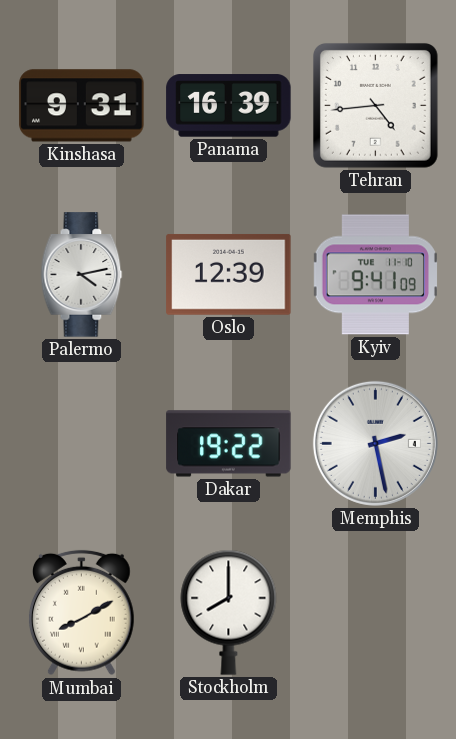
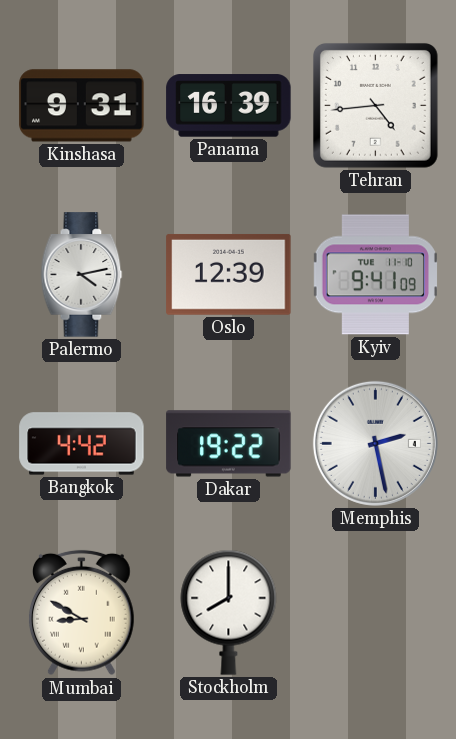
Bangkok: none -> 4:42
Mumbai: 8:10 -> 8:50
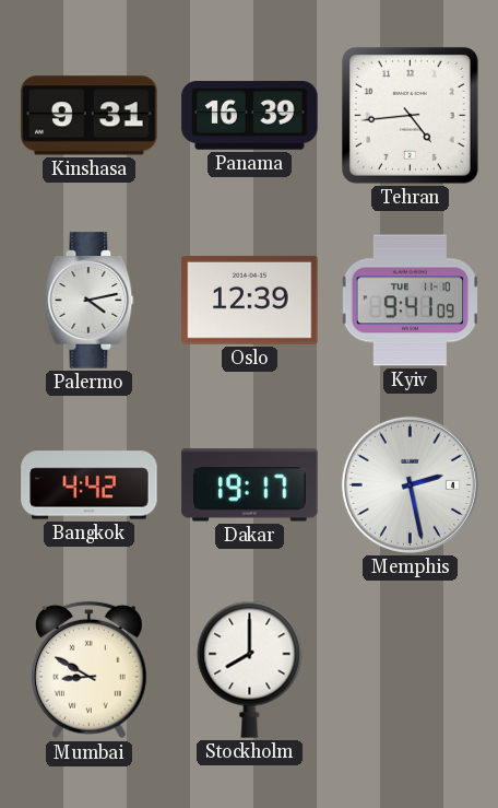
Dakar: 19:22 -> 19:17
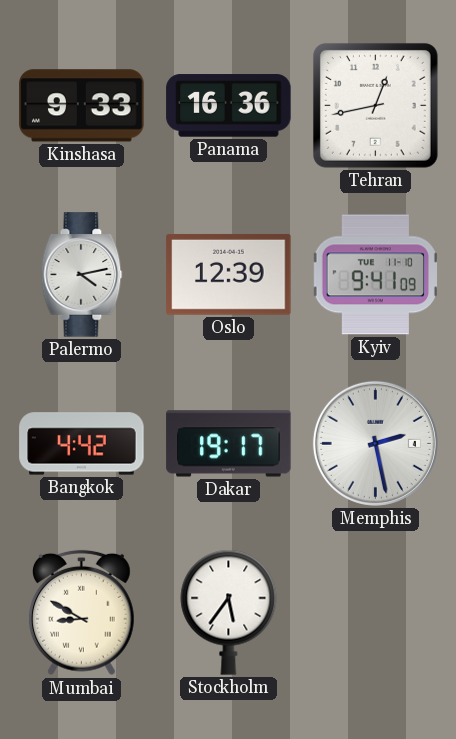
Kinshasa: 9:31 -> 9:33
Panama: 16:39 -> 16:36
Tehran: 4:44 -> 12:43
Stockholm: 8:00 -> 5:36
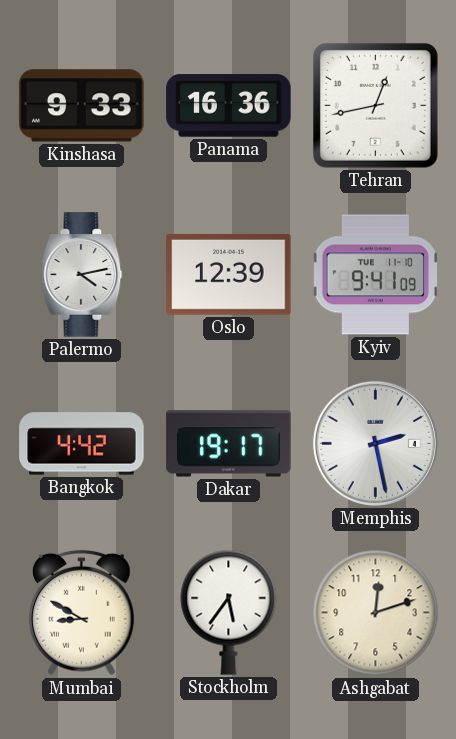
Ashgabat: none -> 12:12
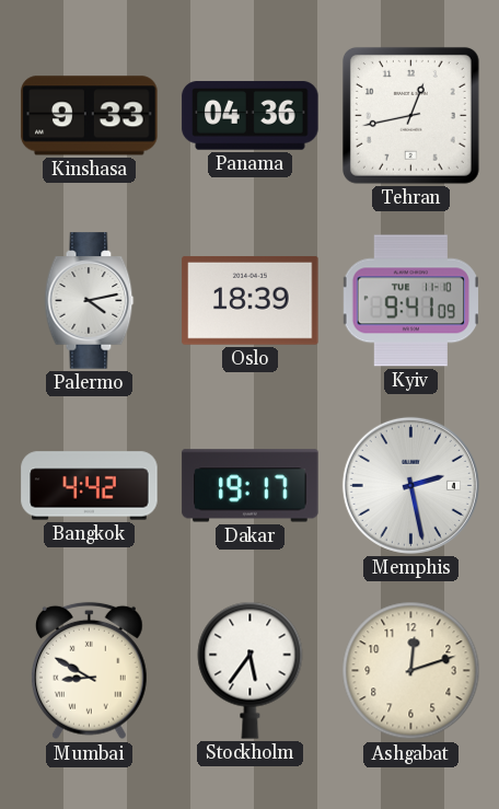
Panama: 16:36 -> 04:36
Oslo: 12:39 -> 18:39
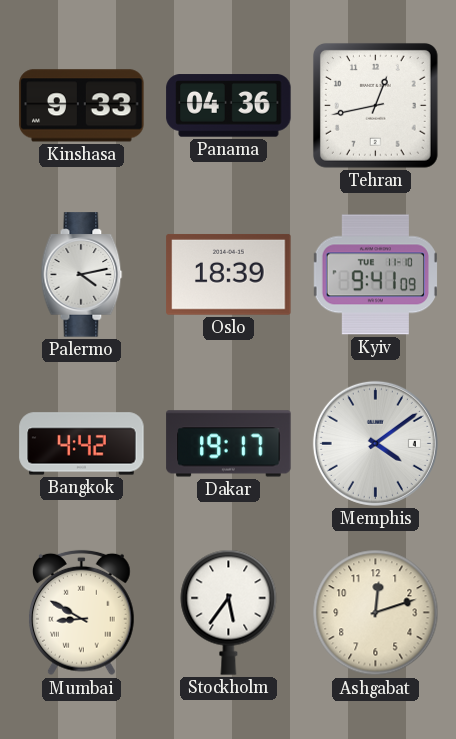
Memphis: 2:28 -> 4:09
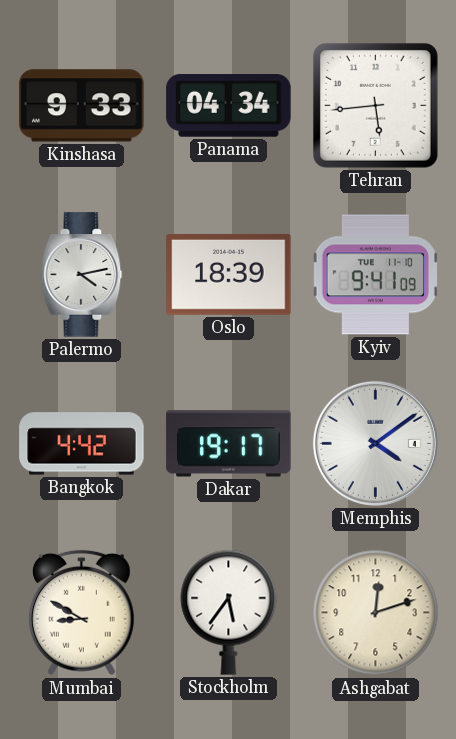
Panama: 04:36 -> 04:34
Tehran: 12:43 -> 5:44
